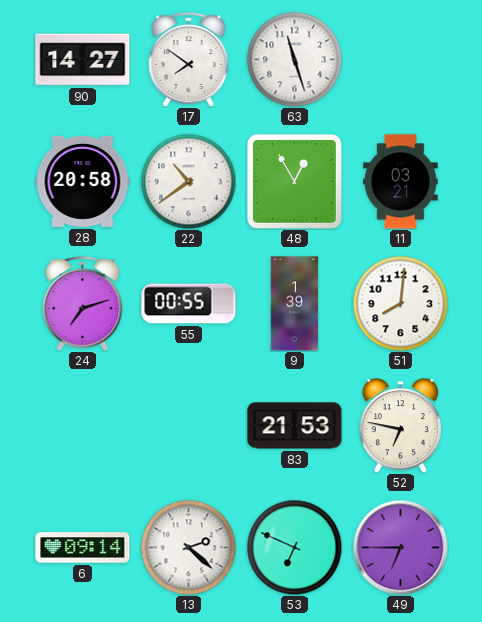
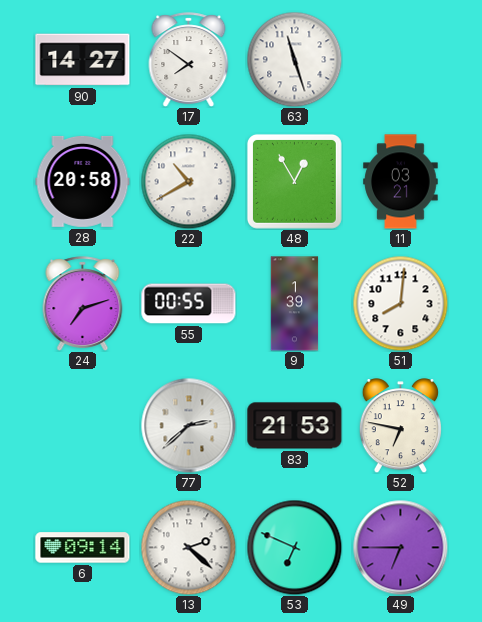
22: 10:39 -> 10:40
77: none -> 2:38
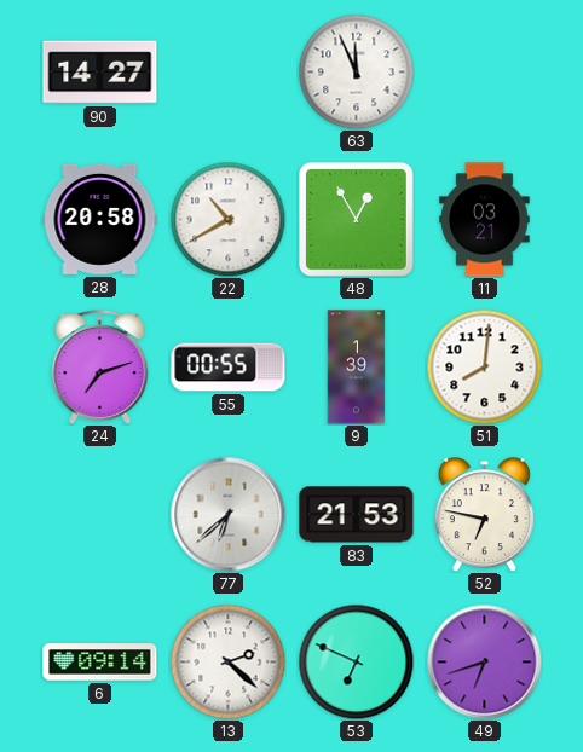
17: 7:51 -> none
63: 11:27 -> 11:56
77: 2:38 -> 6:38
49: 6:45 -> 6:42
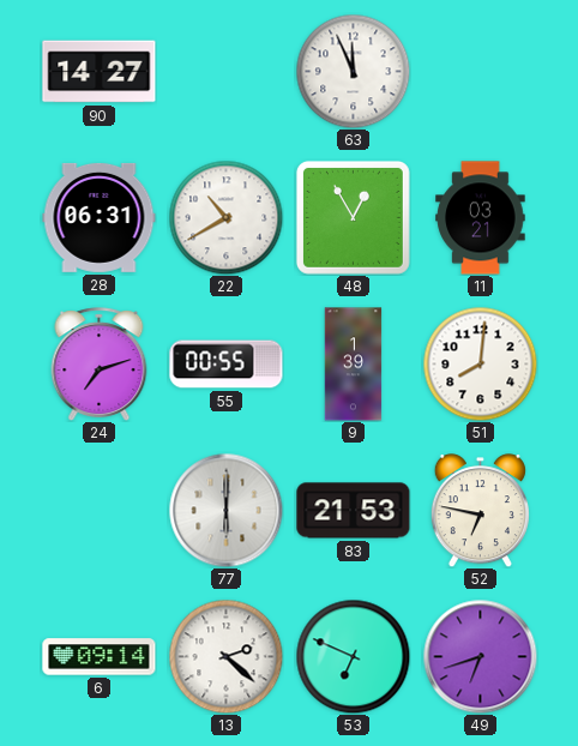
28: 20:58 -> 06:31
77: 6:38 -> 6:00
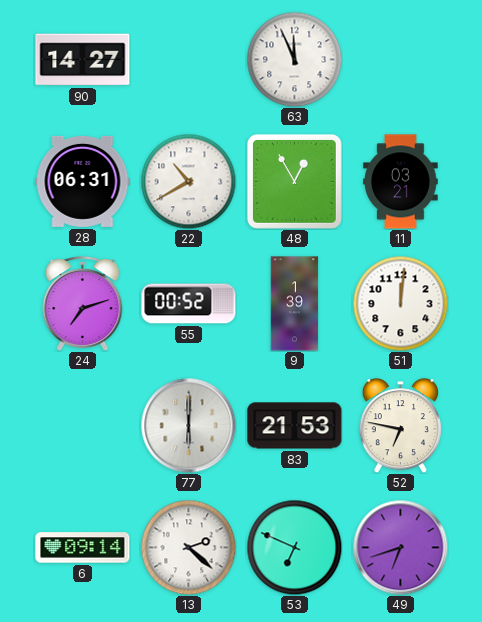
55: 00:55 -> 00:52
51: 8:01 -> 12:01
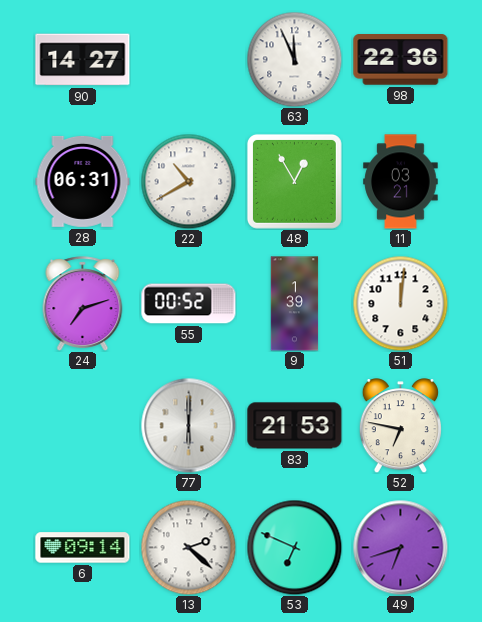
98: none -> 22:36
